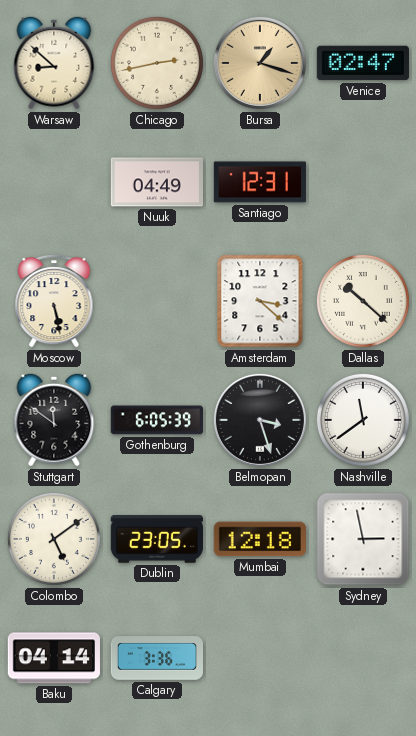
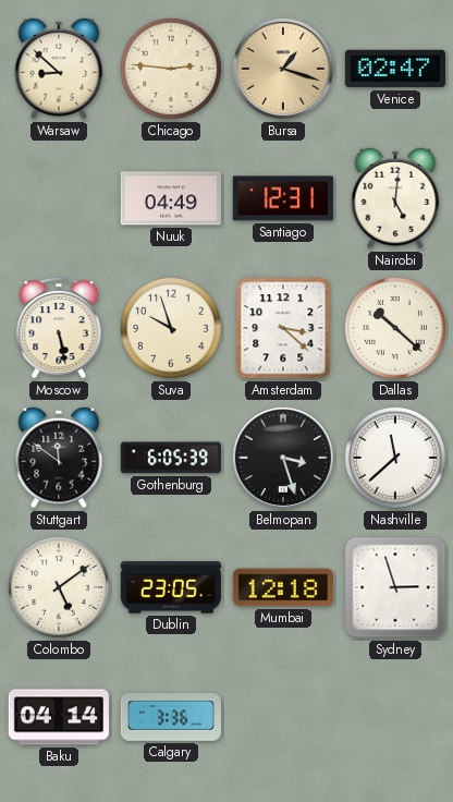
Chicago: 2:43 -> 2:46
Nairobi: none -> 5:01
Suva: none -> 9:57
Nashville: 11:39 -> 11:38
Sydney: 2:58 -> 2:57
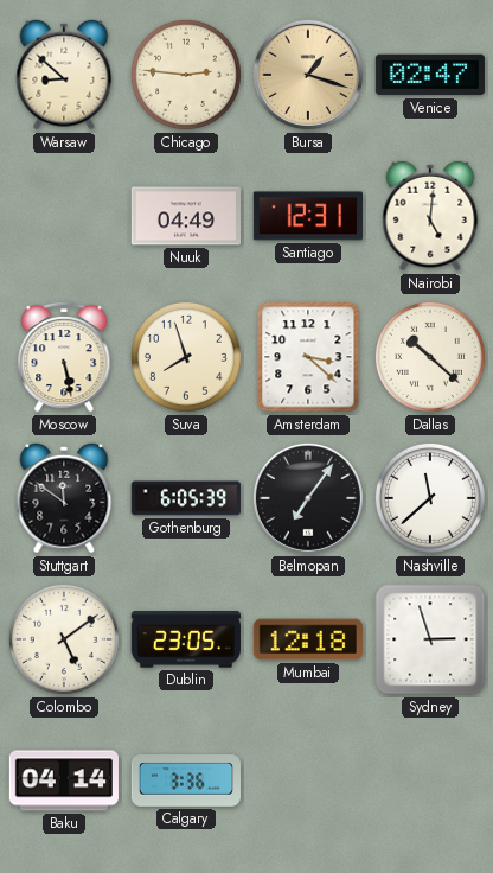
Suva: 9:57 -> 7:57
Belmopan: 3:27 -> 7:06
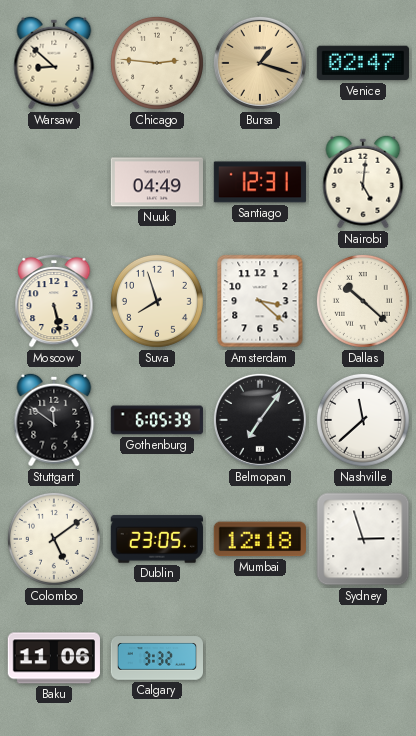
Baku: 04:14 -> 11:06
Calgary: 3:36 -> 3:32
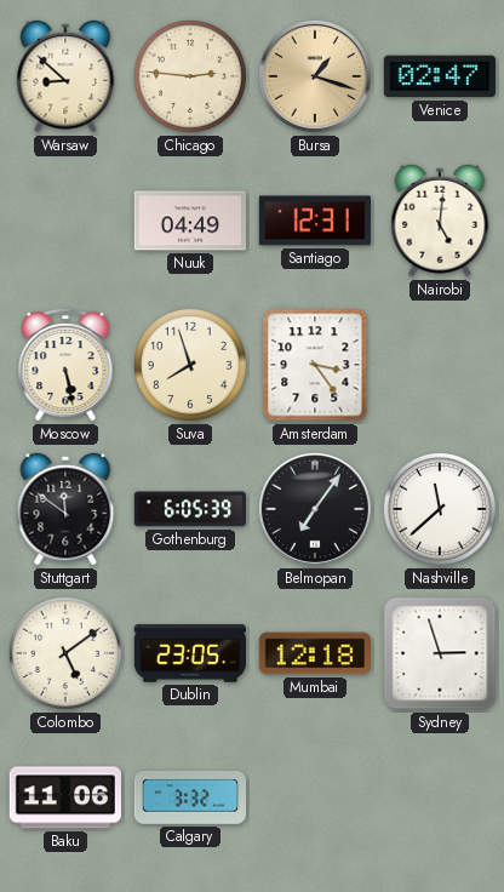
Amsterdam: 3:22 -> 3:24
Dallas: 10:22 -> none
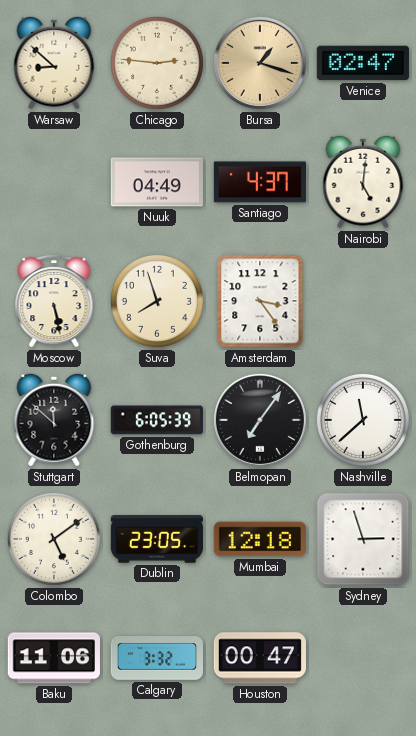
Santiago: 12:31 -> 4:37
Stuttgart: 11:51 -> 11:52
Houston: none -> 00:47
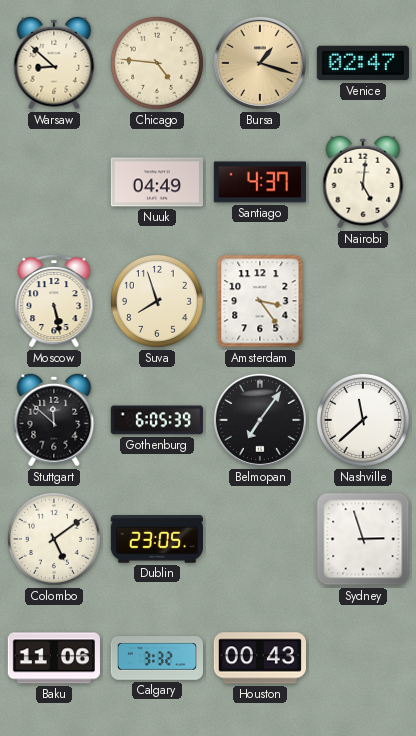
Chicago: 2:46 -> 4:46
Mumbai: 12:18 -> none
Houston: 00:47 -> 00:43
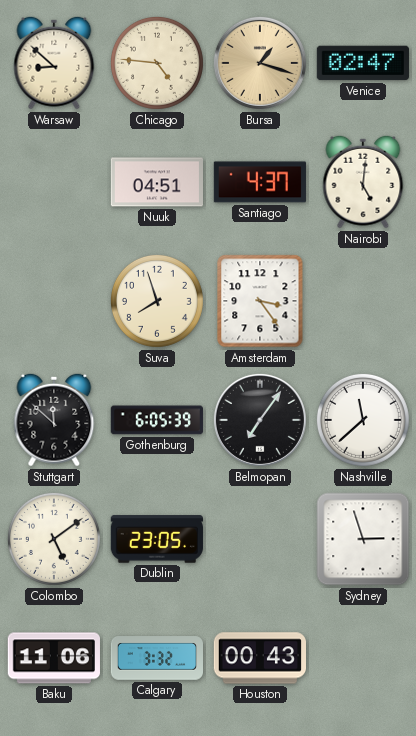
Nuuk: 04:49 -> 04:51
Moscow: 5:28 -> none
